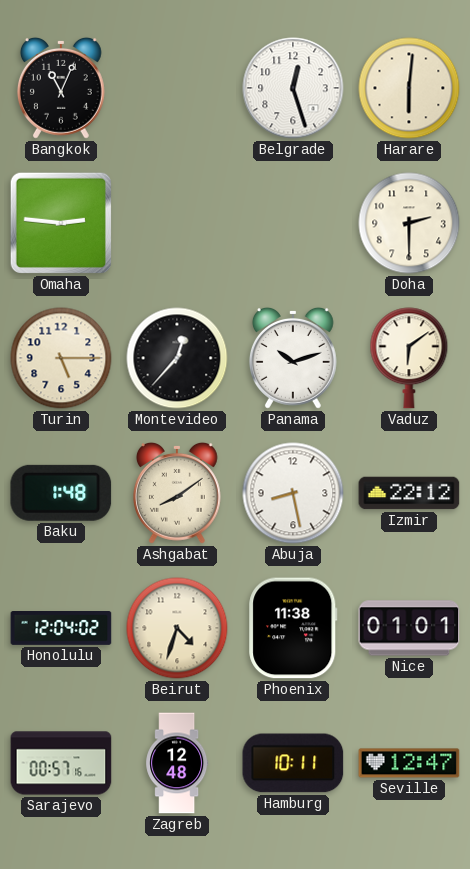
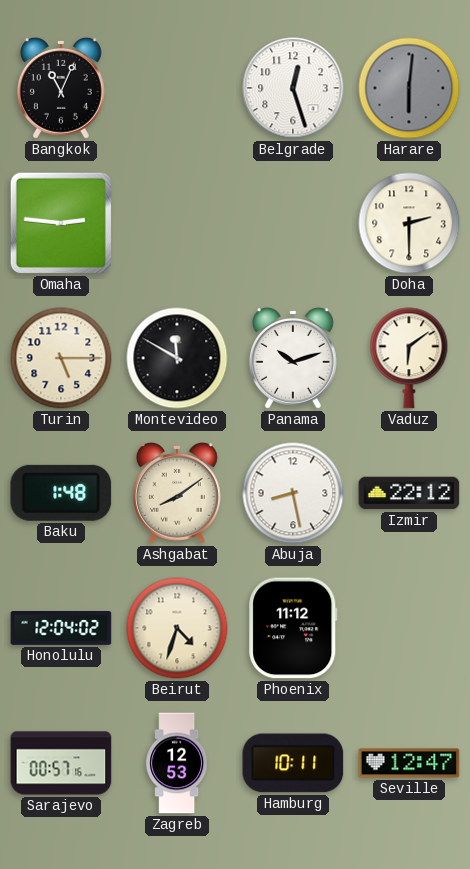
Harare dial: cream -> grey
Montevideo: 12:37 -> 11:50
Phoenix: 11:38 -> 11:12
Nice: 01:01 -> none
Zagreb: 12:48 -> 12:53
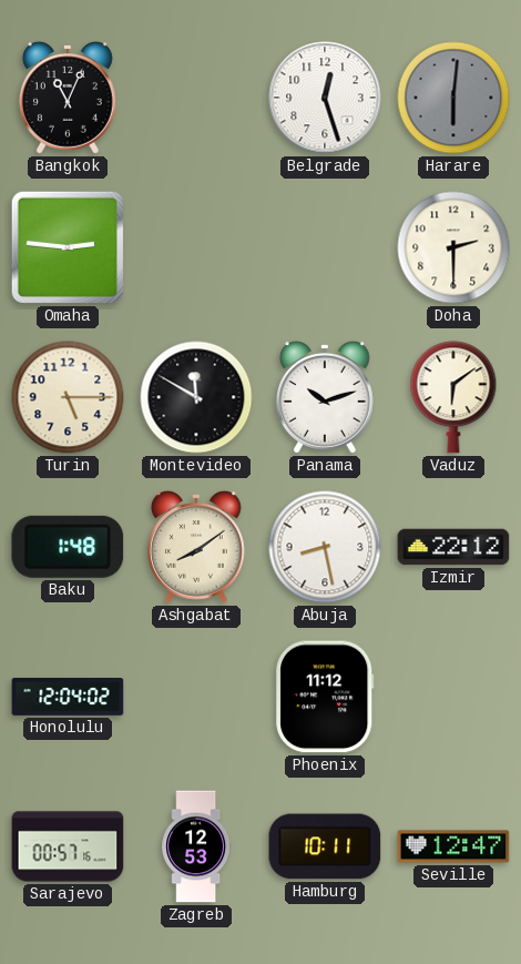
Beirut: 4:33 -> none
